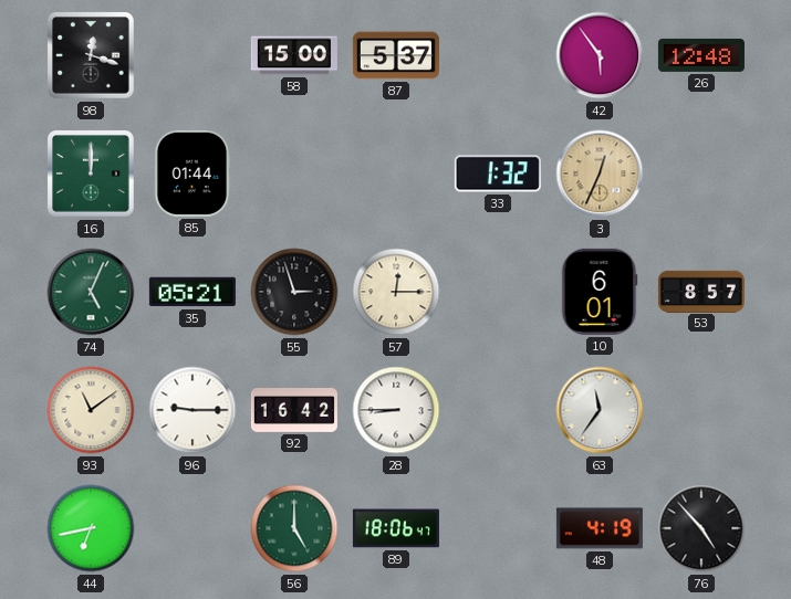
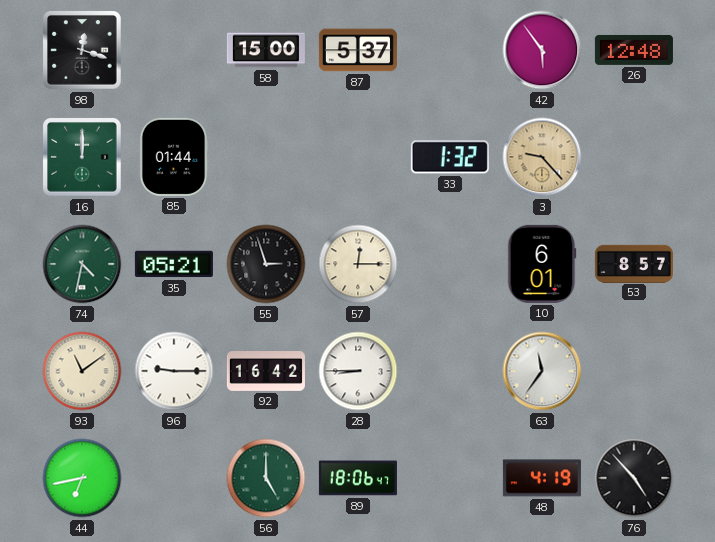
3: 12:34 -> 9:23
74: 5:04 -> 4:32
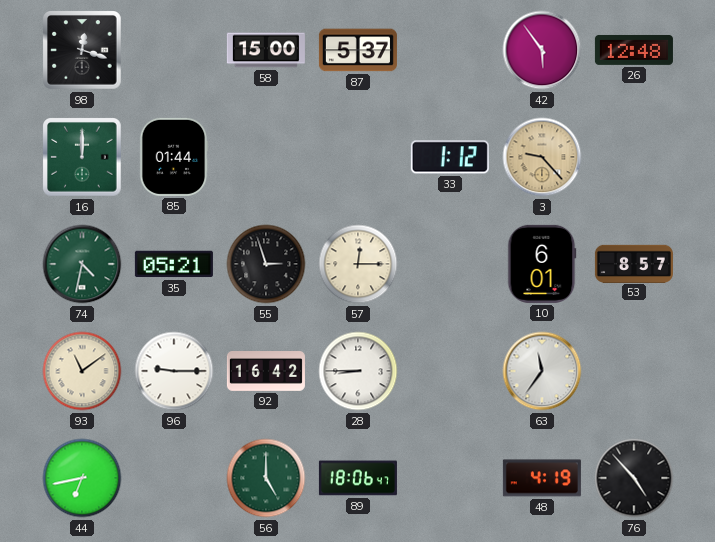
33: 1:32 -> 1:12
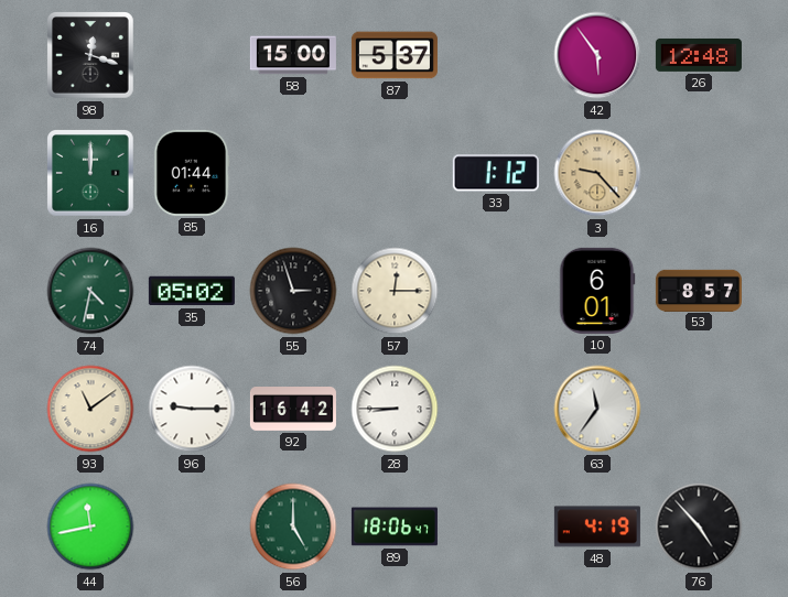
35: 05:21 -> 05:02
44: 6:43 -> 11:43
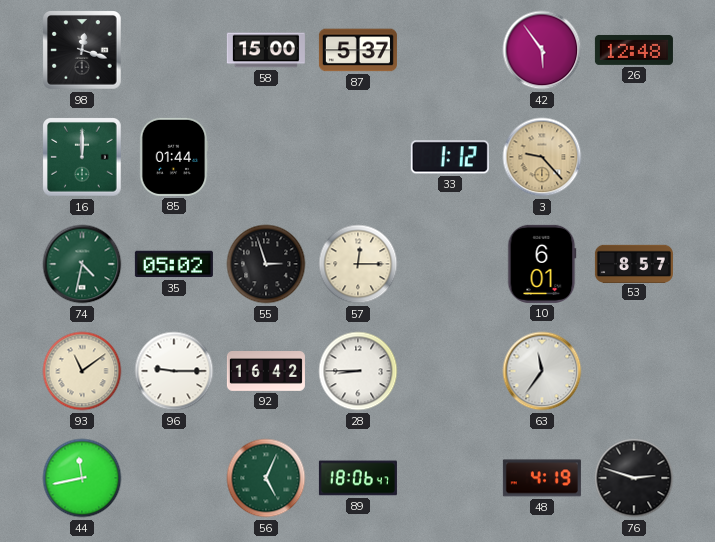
56: 5:00 -> 5:04
76: 4:53 -> 2:48
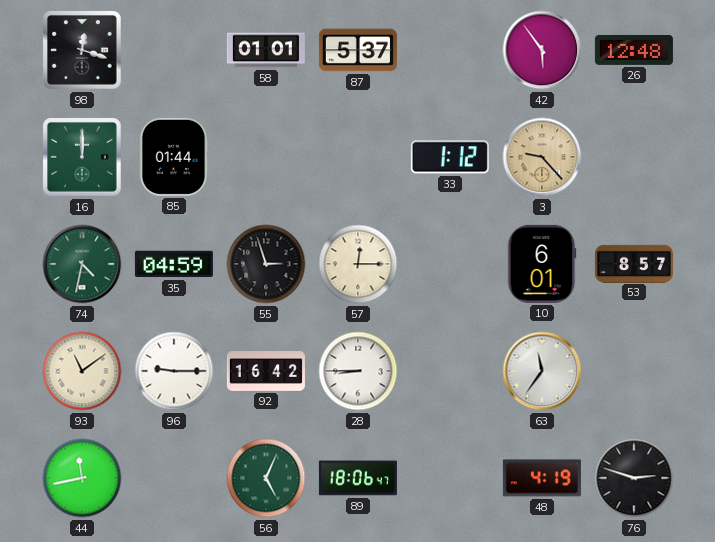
58: 15:00 -> 01:01
35: 05:02 -> 04:59
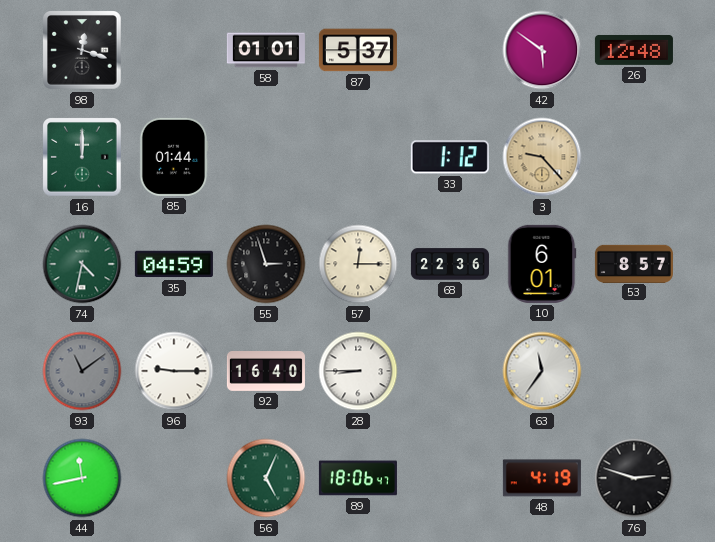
42: 5:54 -> 5:51
68: none -> 22:36
93 dial: cream -> grey
92: 16:42 -> 16:40
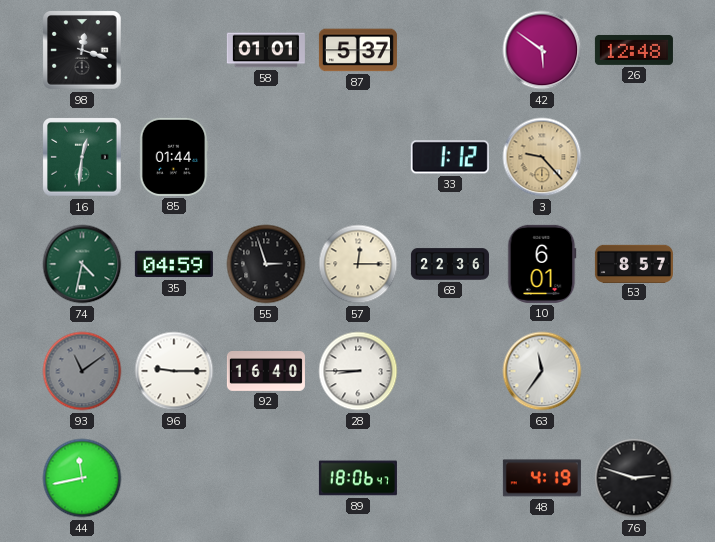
16: 12:00 -> 12:31
56: 5:04 -> none
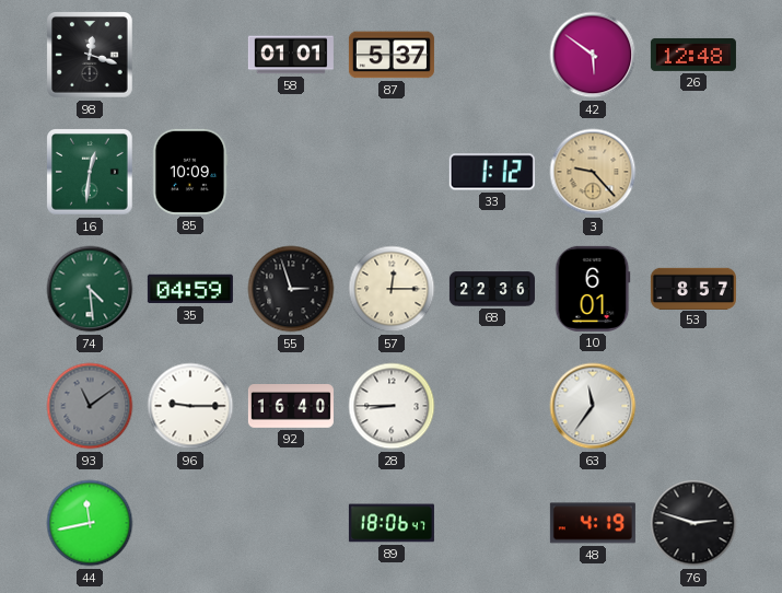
85: 01:44 -> 10:09
74: 4:32 -> 4:29
